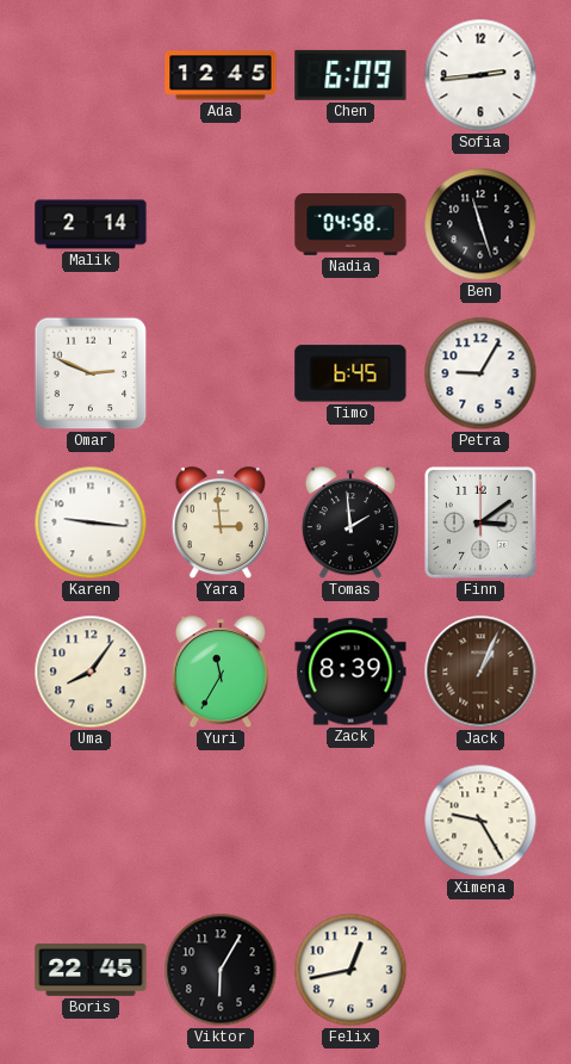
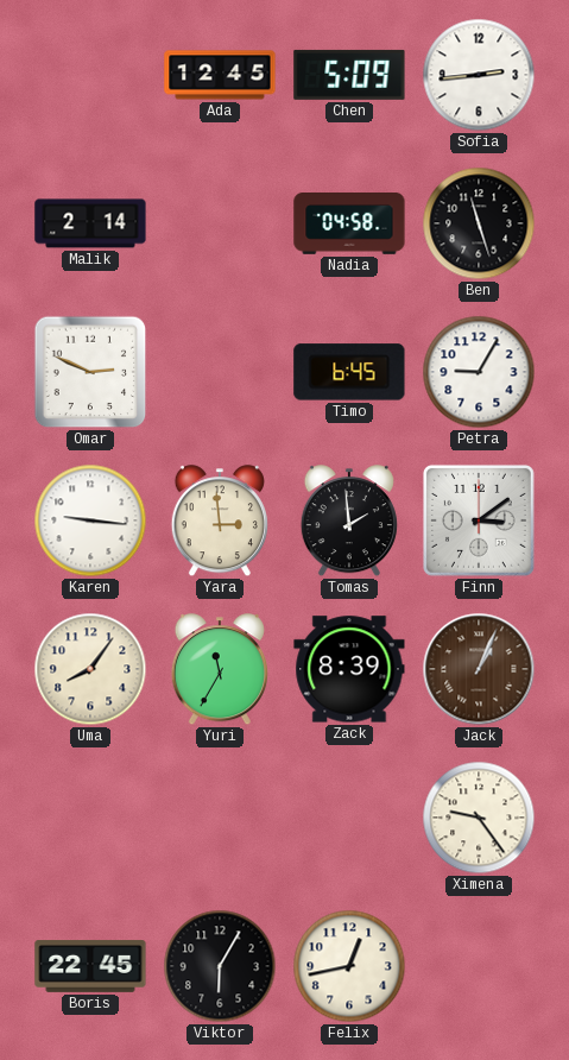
Chen: 6:09 -> 5:09
Ximena: 9:25 -> 9:24
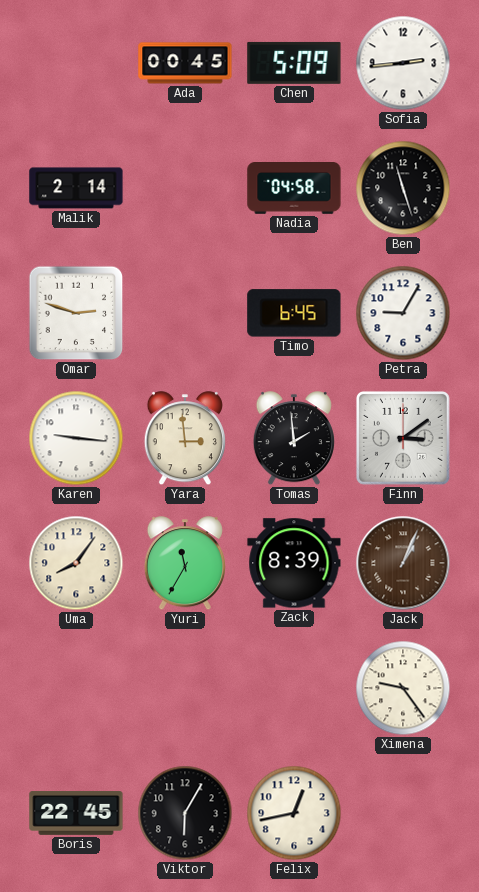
Ada: 12:45 -> 00:45
Omar: 2:49 -> 2:48
